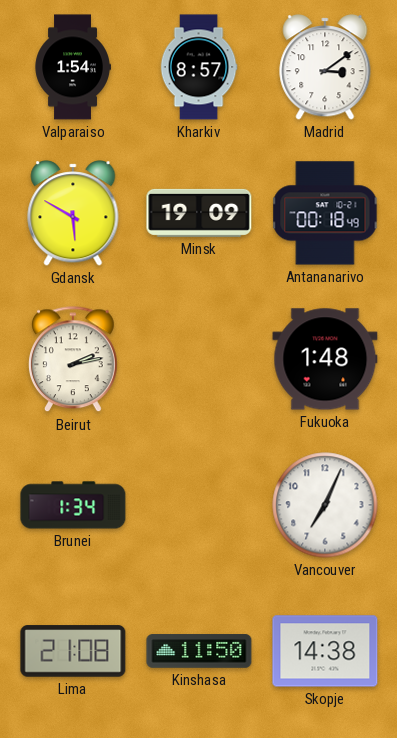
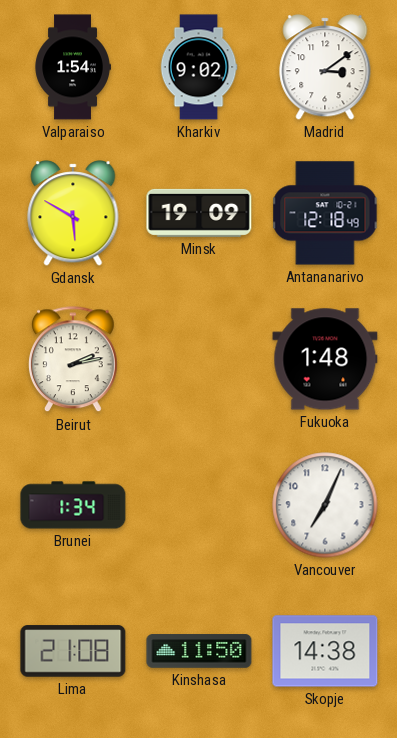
Kharkiv: 8:57 -> 9:02
Antananarivo: 00:18 -> 12:18
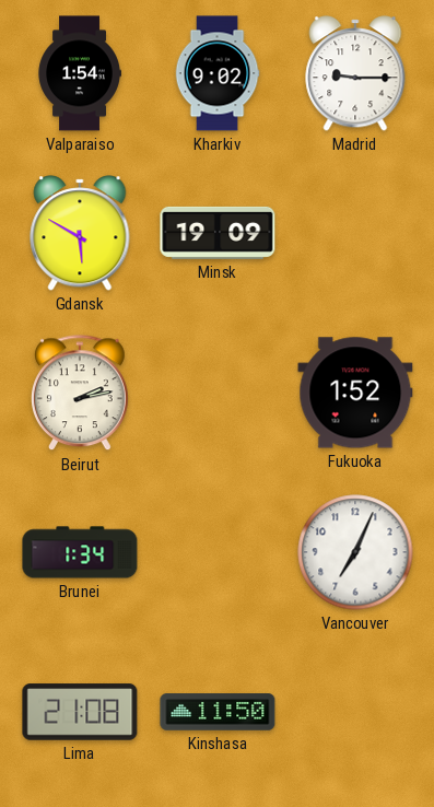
Madrid: 3:09 -> 9:15
Antananarivo: 12:18 -> none
Fukuoka: 1:48 -> 1:52
Skopje: 14:38 -> none
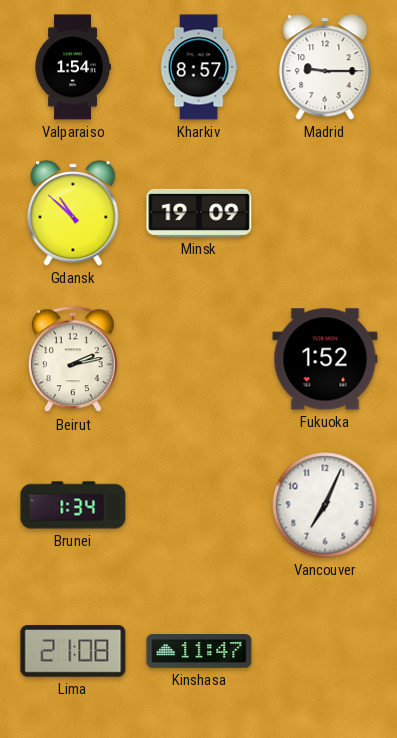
Kharkiv: 9:02 -> 8:57
Gdansk: 5:50 -> 10:52
Kinshasa: 11:50 -> 11:47
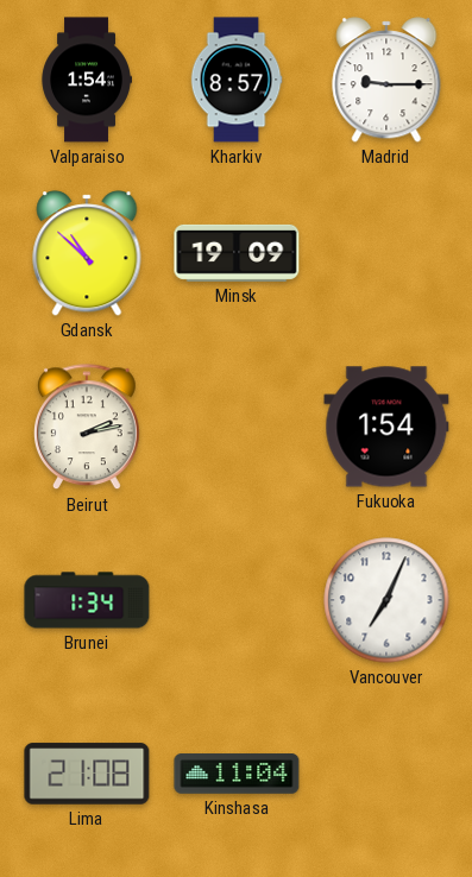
Fukuoka: 1:52 -> 1:54
Kinshasa: 11:47 -> 11:04
